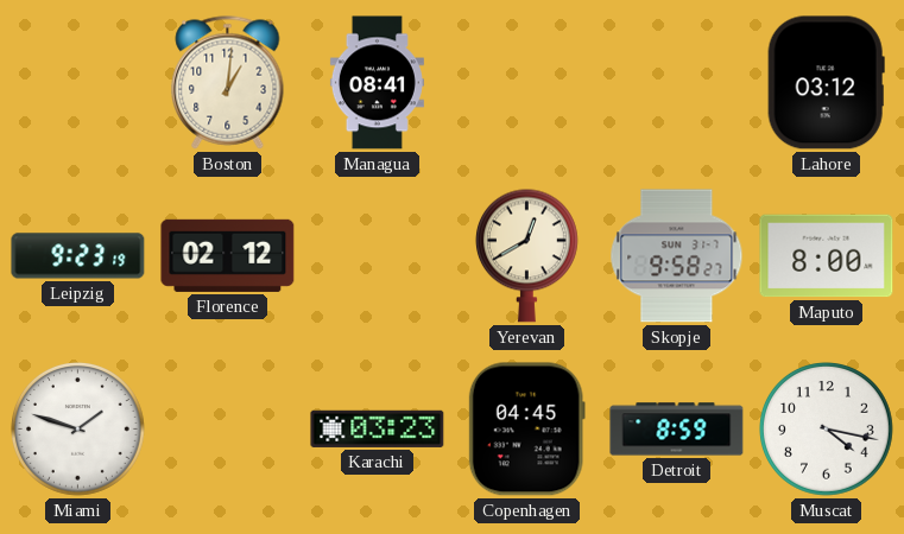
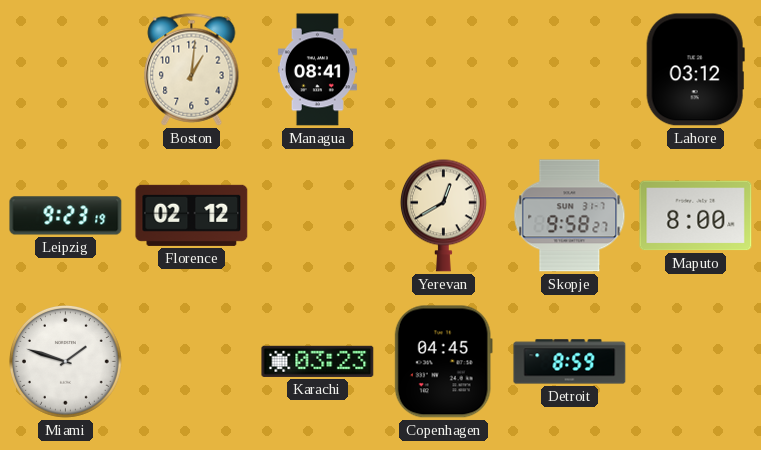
Muscat: 4:17 -> none
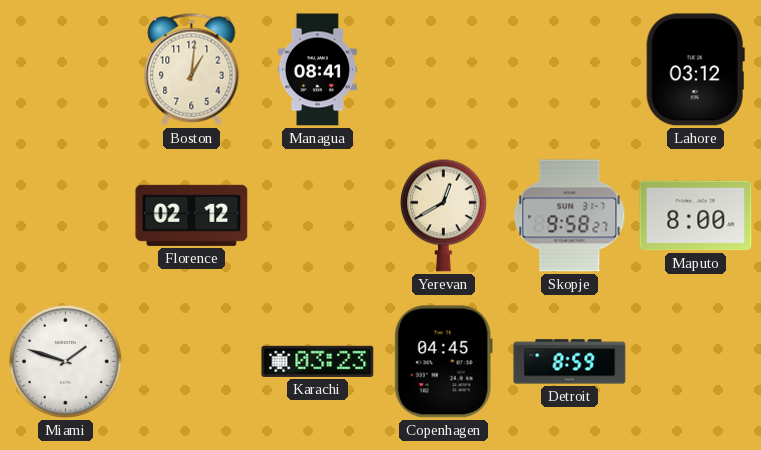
Leipzig: 9:23 -> none
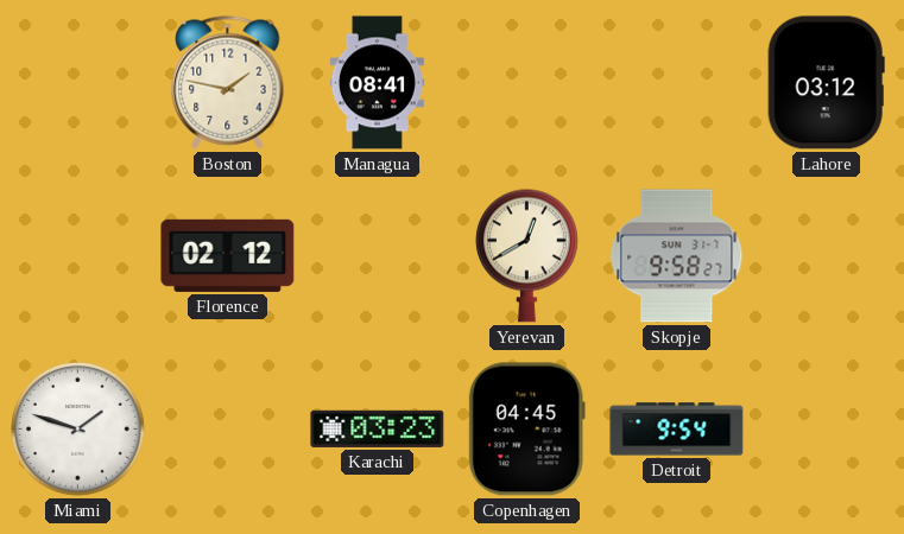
Boston: 1:01 -> 1:47
Maputo: 8:00 -> none
Detroit: 8:59 -> 9:54
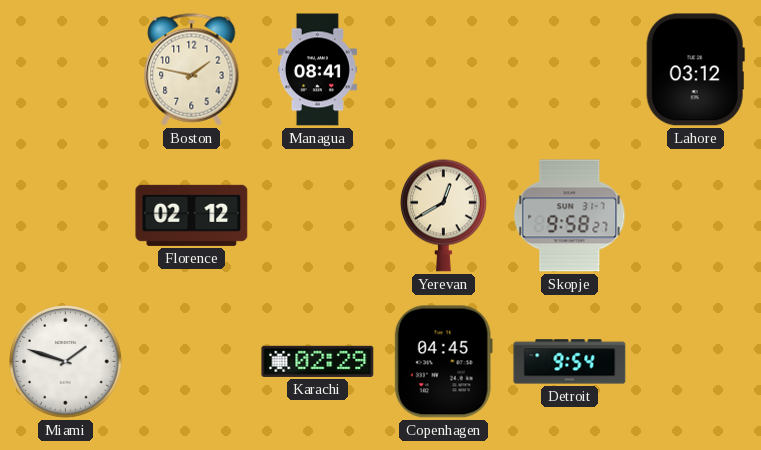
Karachi: 03:23 -> 02:29
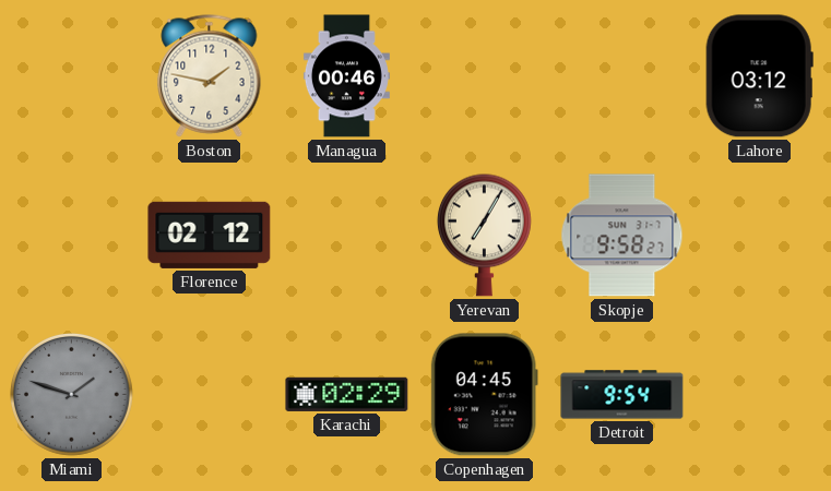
Managua: 08:41 -> 00:46
Yerevan: 12:40 -> 7:05
Miami dial: white -> grey
